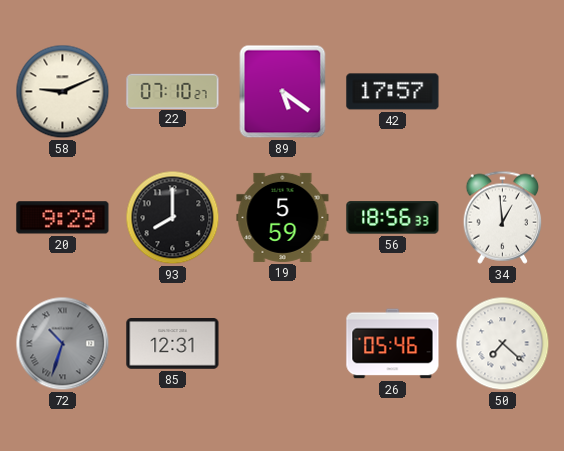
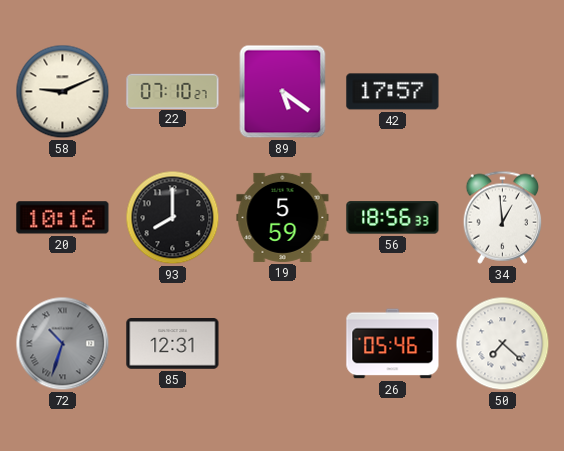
20: 9:29 -> 10:16
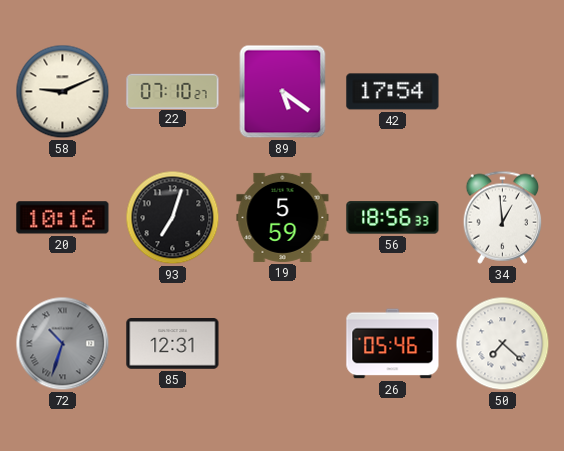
42: 17:57 -> 17:54
93: 8:00 -> 7:03
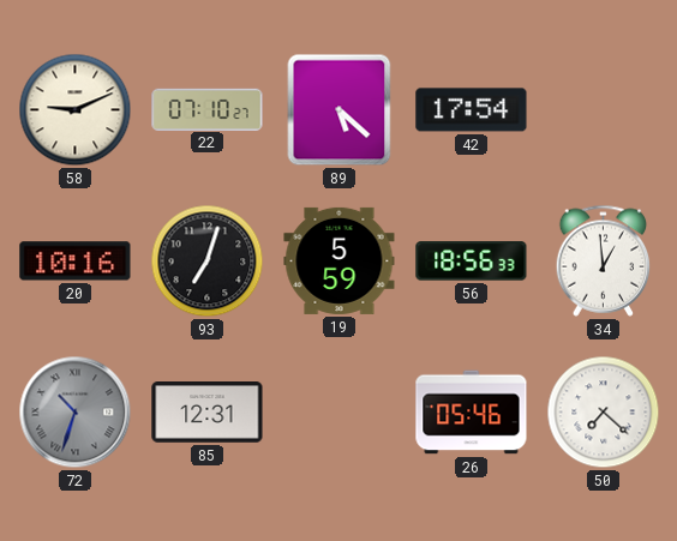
89: 5:21 -> 5:22
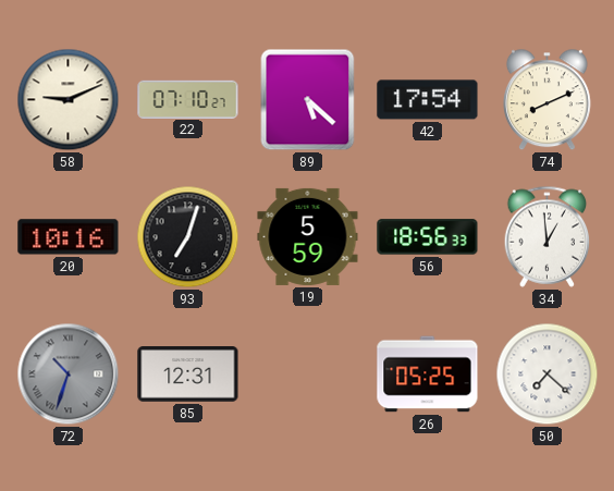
74: none -> 8:11
26: 05:46 -> 05:25
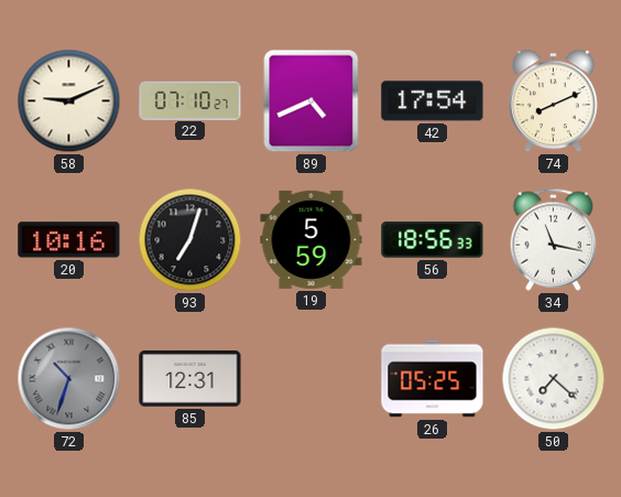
89: 5:22 -> 4:41
34: 12:59 -> 11:17
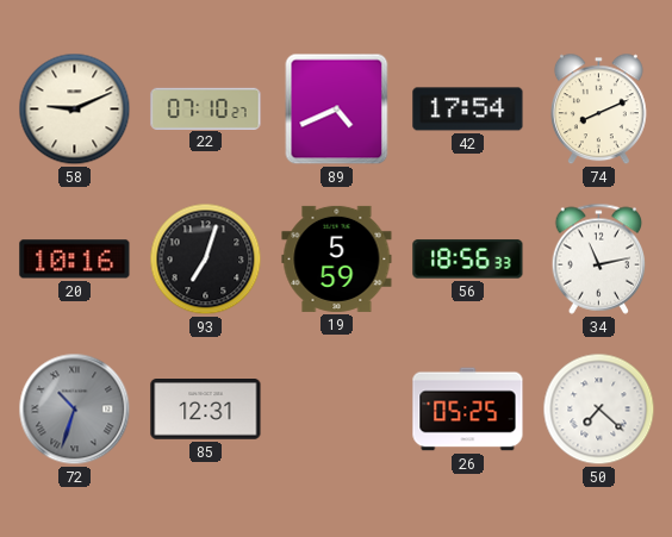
34: 11:17 -> 11:13
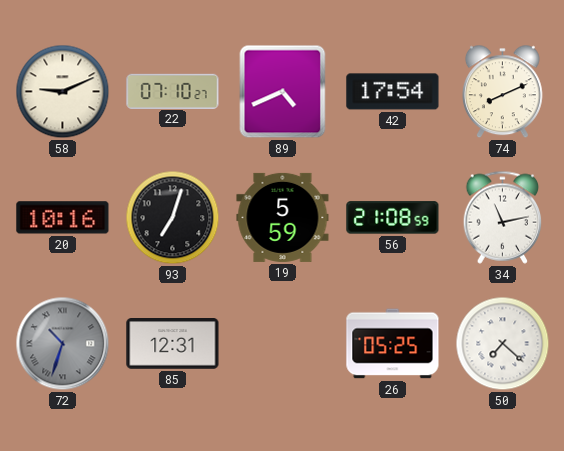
56: 18:56 -> 21:08
